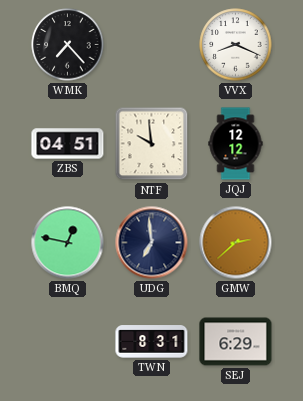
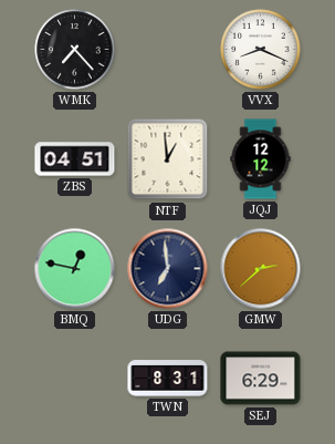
NTF: 9:59 -> 12:59
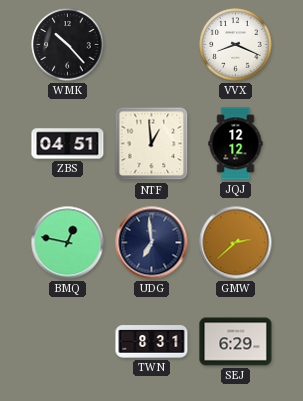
WMK: 7:23 -> 10:23
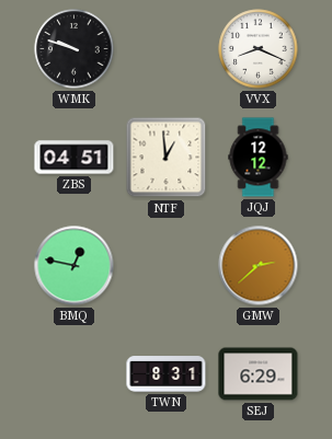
WMK: 10:23 -> 9:48
UDG: 6:59 -> none
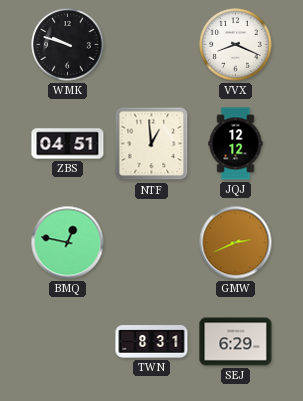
GMW: 2:38 -> 2:41
